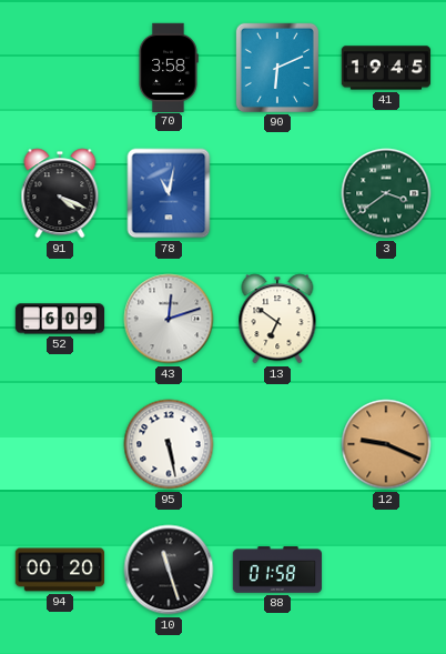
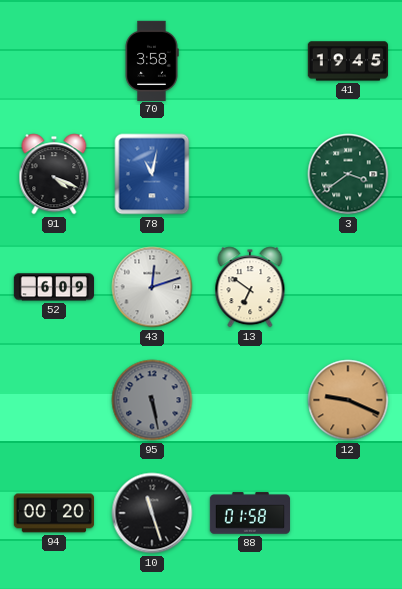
90: 6:11 -> none
95 dial: white -> grey
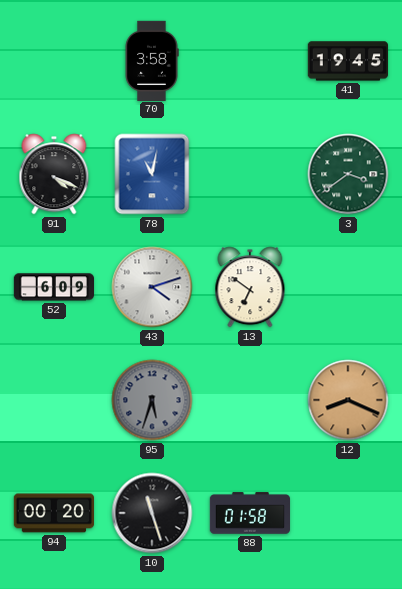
43: 12:12 -> 4:12
95: 5:28 -> 5:33
12: 9:19 -> 8:19
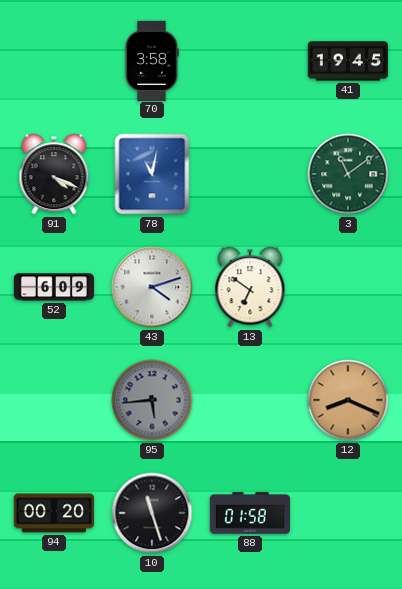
3: 3:39 -> 11:09
95: 5:33 -> 5:44
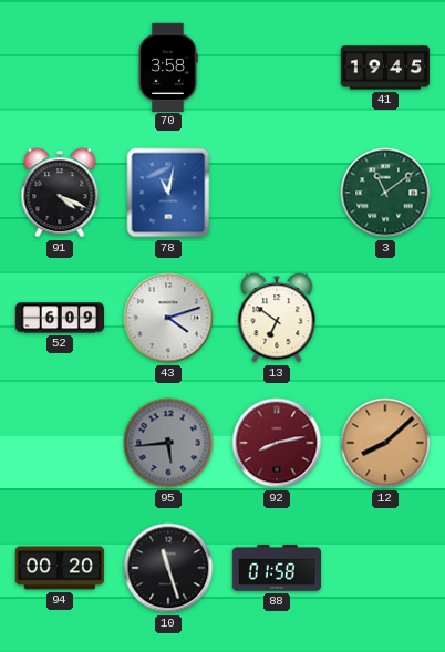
92: none -> 8:13
12: 8:19 -> 8:08
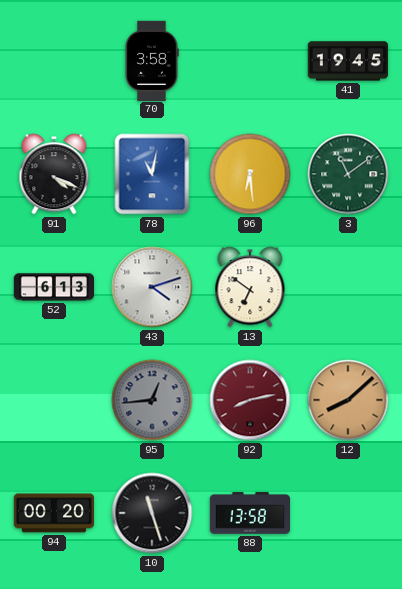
96: none -> 6:29
52: 6:09 -> 6:13
95: 5:44 -> 12:44
88: 01:58 -> 13:58
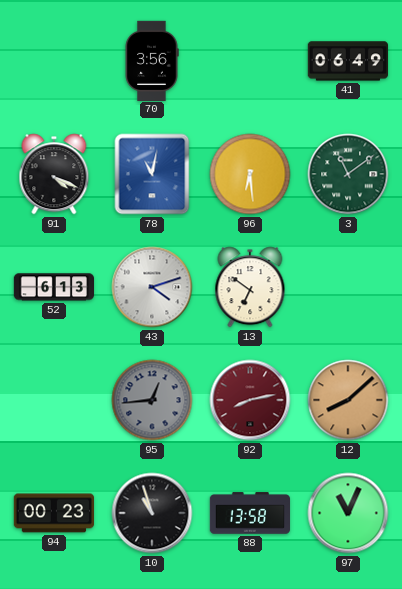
70: 3:58 -> 3:56
41: 19:45 -> 06:49
94: 00:20 -> 00:23
10: 11:27 -> 10:57
97: none -> 11:04
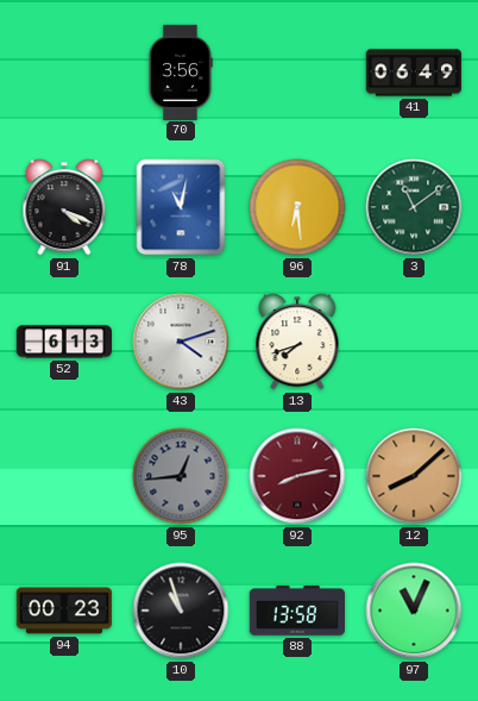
13: 6:51 -> 7:42
